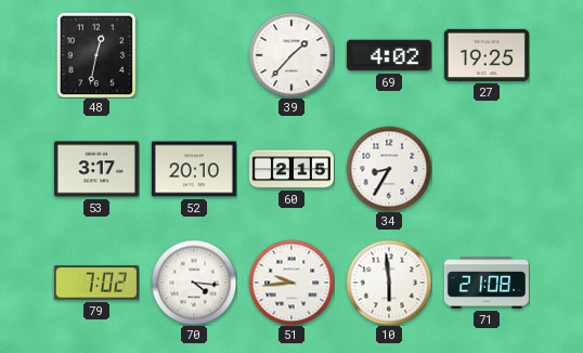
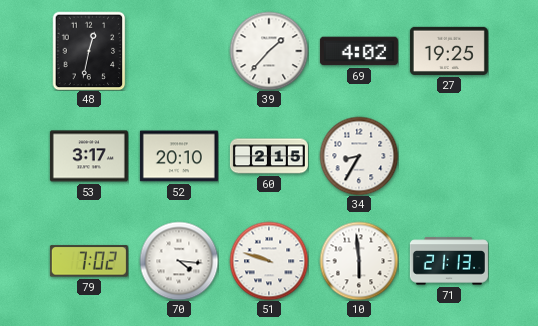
51: 9:44 -> 9:48
71: 21:08 -> 21:13
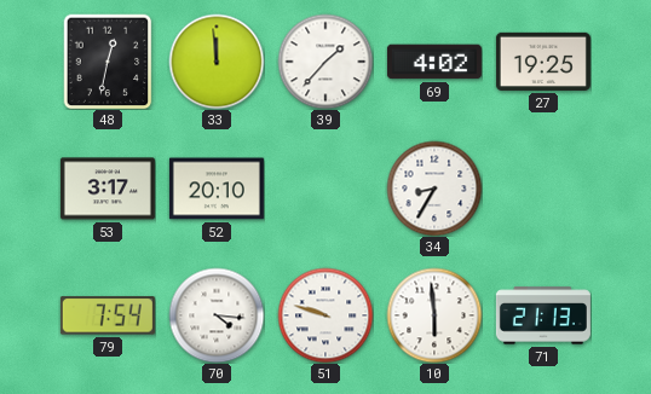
33: none -> 11:59
60: 2:15 -> none
79: 7:02 -> 7:54
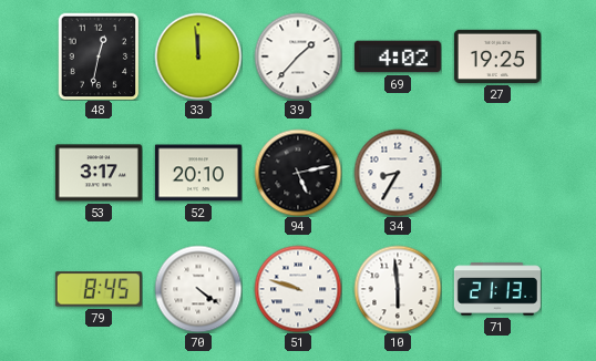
94: none -> 5:13
79: 7:54 -> 8:45
70: 4:16 -> 4:21
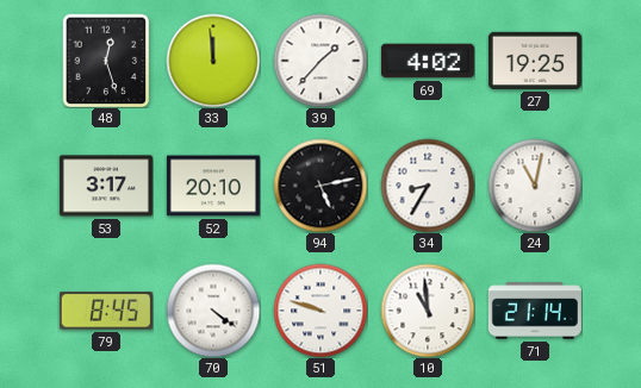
48: 12:32 -> 12:27
24: none -> 11:02
10: 5:59 -> 10:59
71: 21:13 -> 21:14
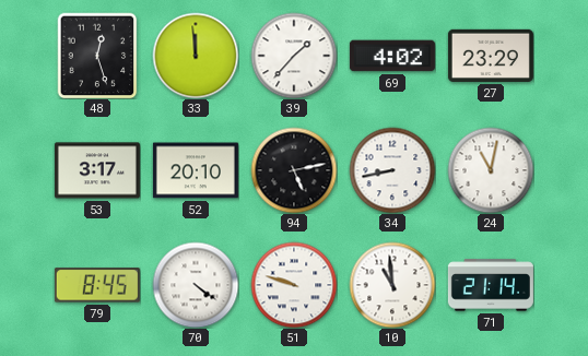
27: 19:25 -> 23:29
34: 8:35 -> 8:43
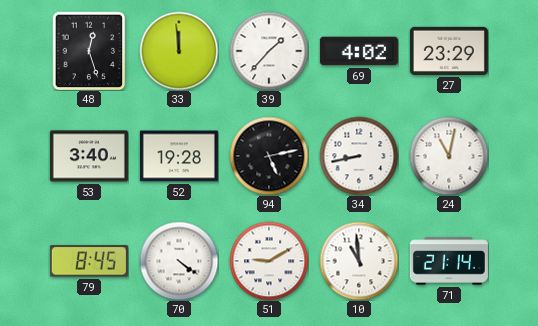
53: 3:17 -> 3:40
52: 20:10 -> 19:28
51: 9:48 -> 9:10
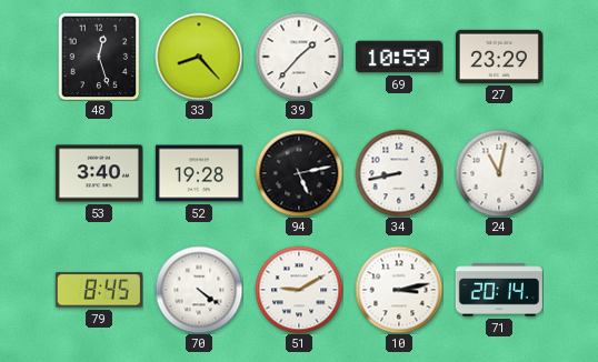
33: 11:59 -> 8:23
69: 4:02 -> 10:59
10: 10:59 -> 3:13
71: 21:14 -> 20:14
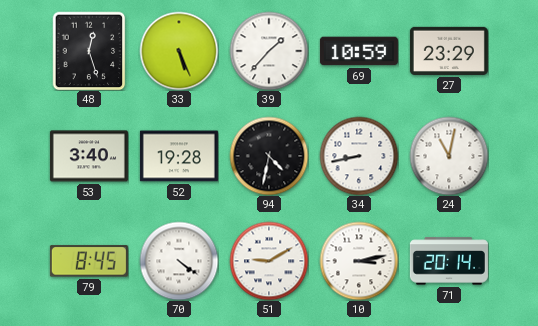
33: 8:23 -> 5:26
94: 5:13 -> 4:32
